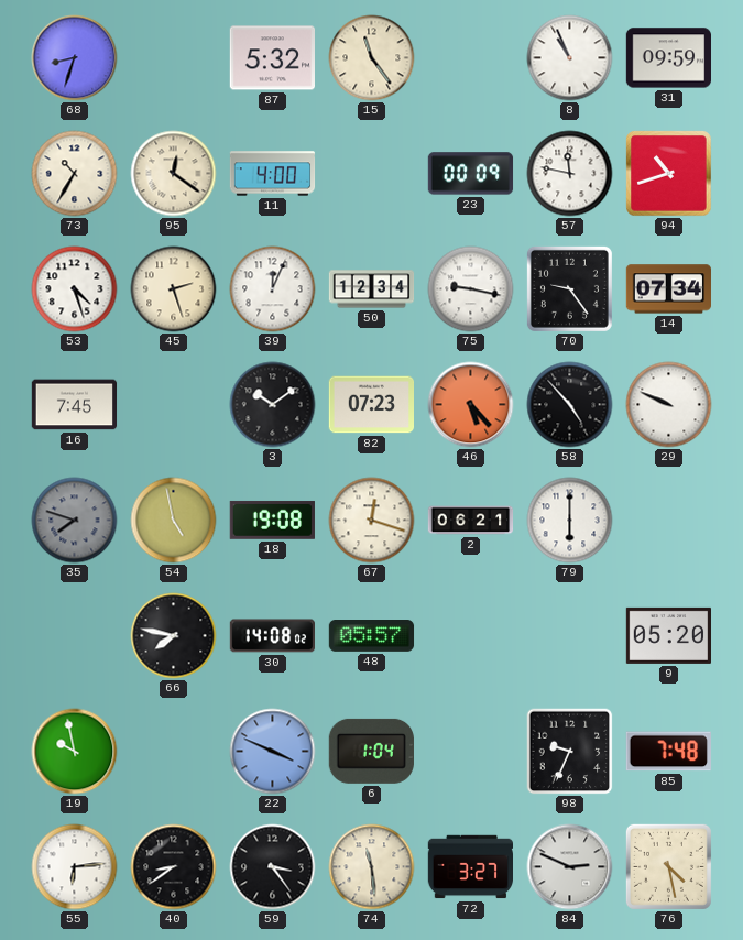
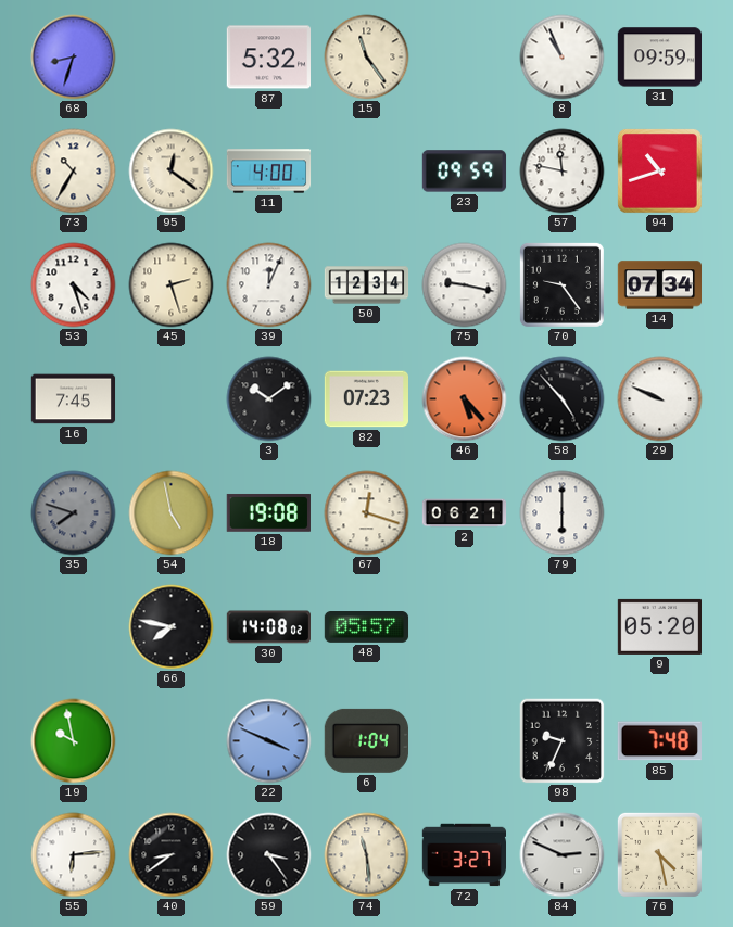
23: 00:09 -> 09:59
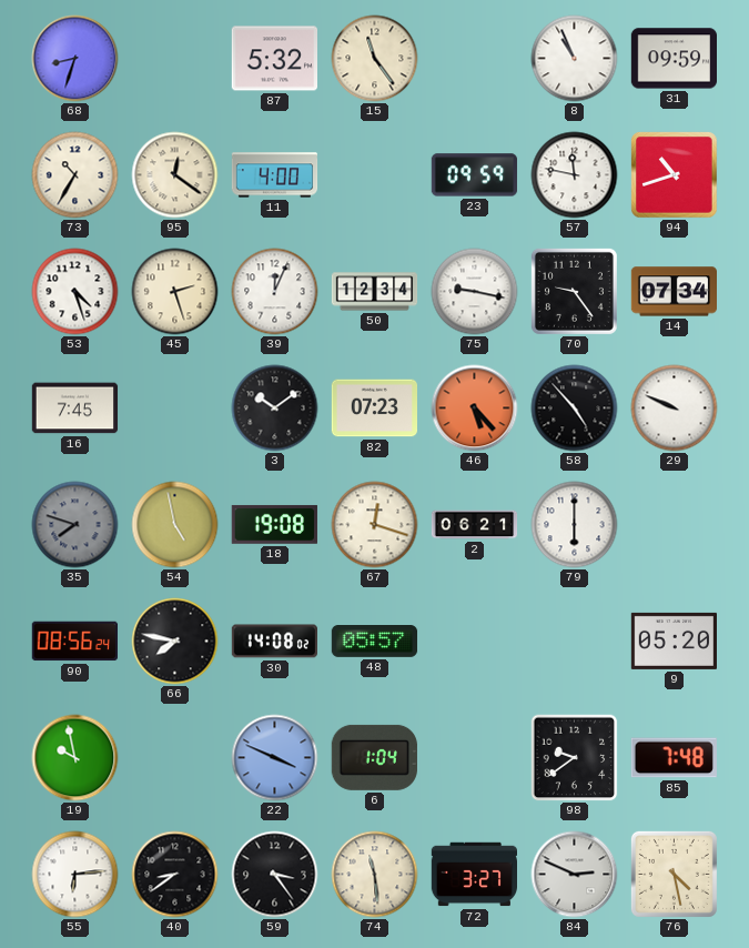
90: none -> 08:56
98: 9:34 -> 9:39
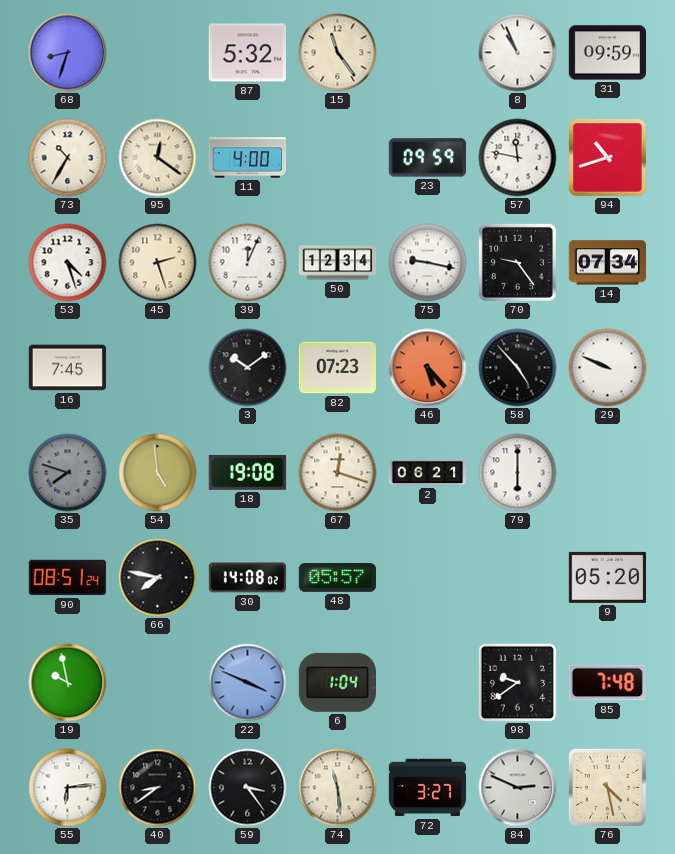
54: 4:58 -> 4:59
90: 08:56 -> 08:51
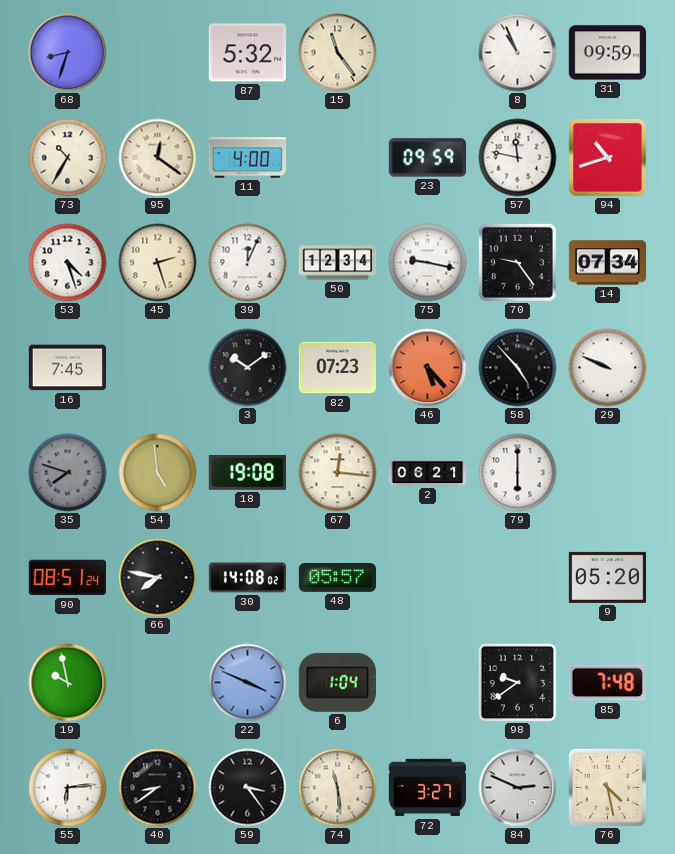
67: 12:18 -> 12:16
